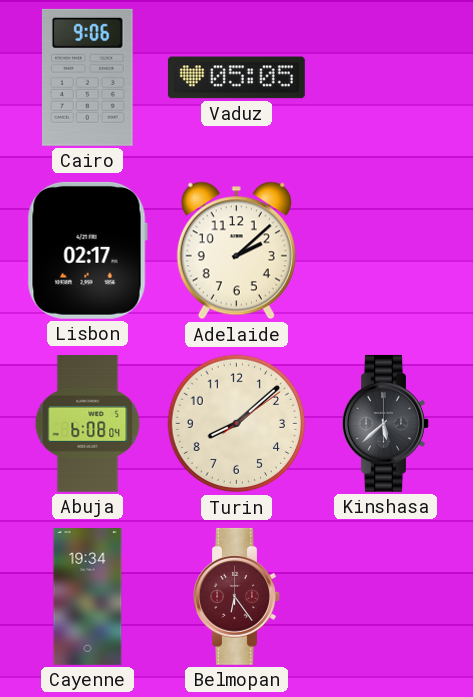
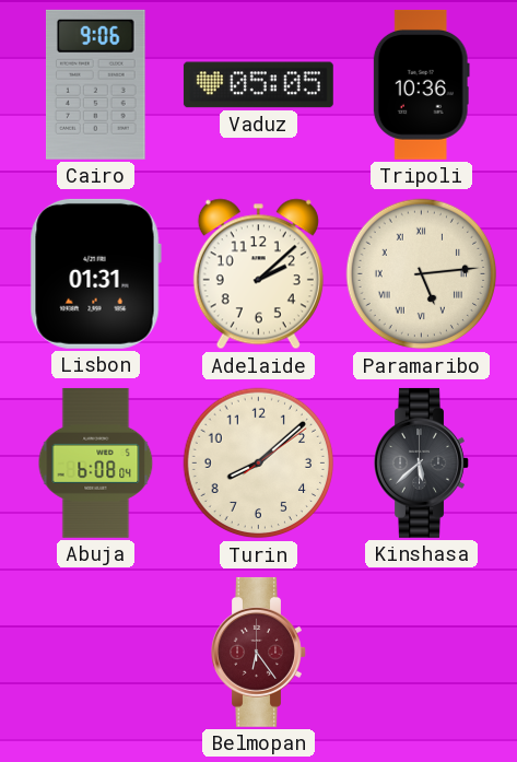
Tripoli: none -> 10:36
Lisbon: 02:17 -> 01:31
Paramaribo: none -> 5:14
Cayenne: 19:34 -> none
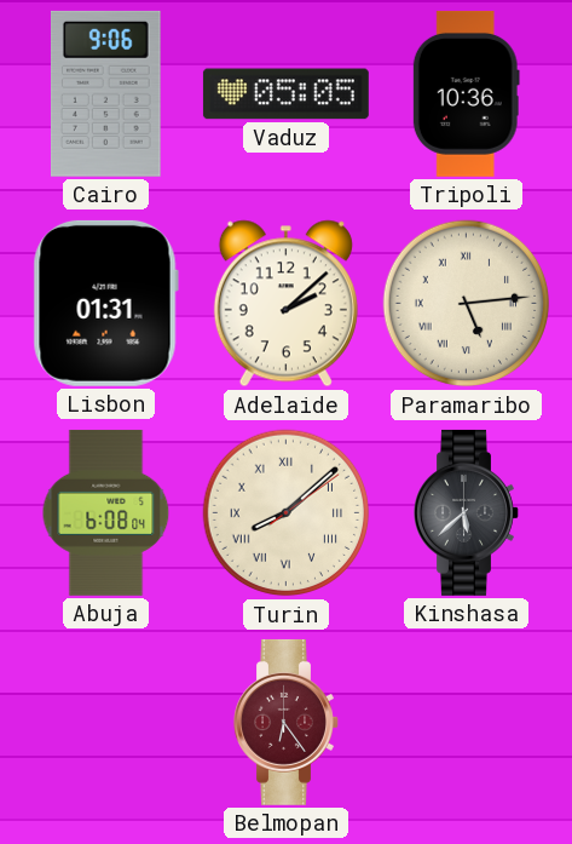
Turin numerals: Arabic -> Roman
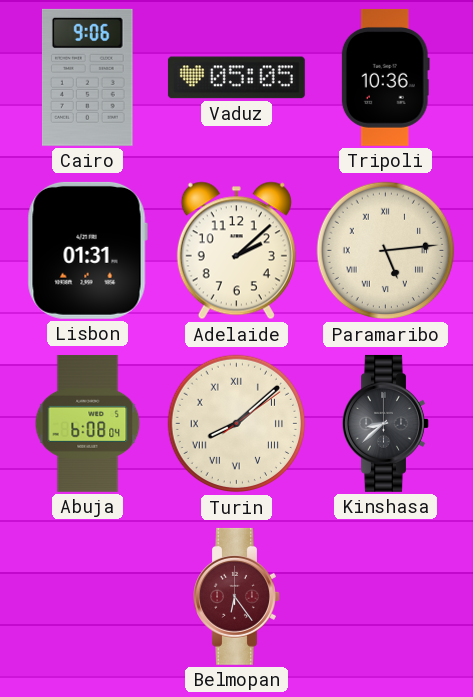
Kinshasa: 5:38 -> 8:38
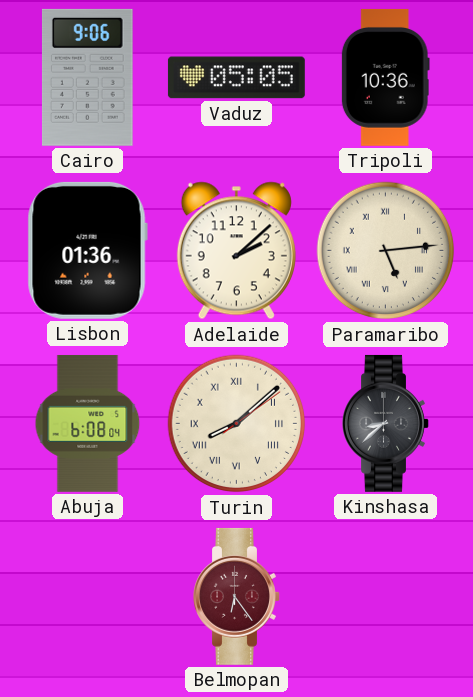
Lisbon: 01:31 -> 01:36
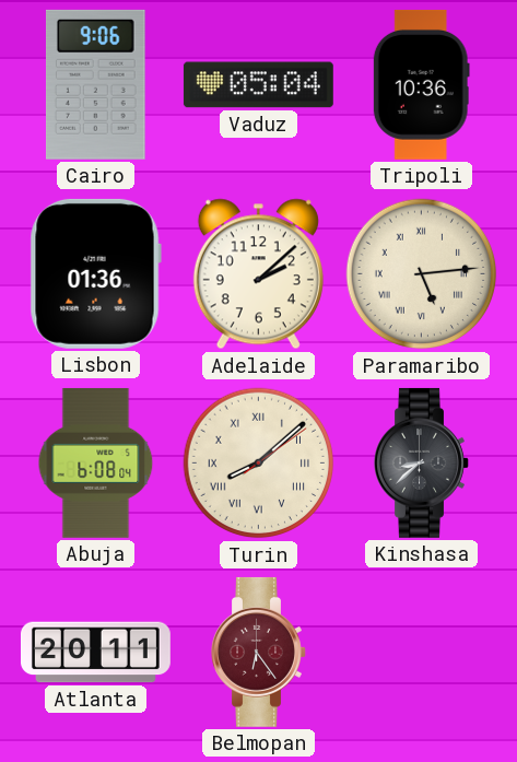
Vaduz: 05:05 -> 05:04
Atlanta: none -> 20:11
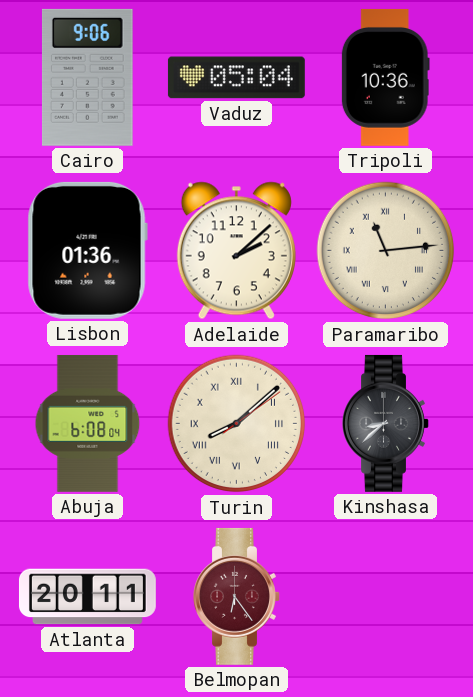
Paramaribo: 5:14 -> 11:14
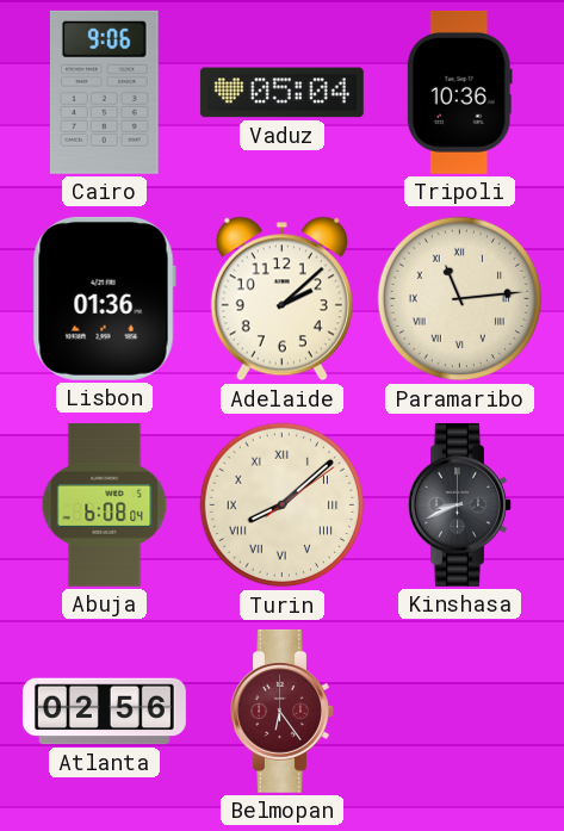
Kinshasa: 8:38 -> 8:41
Atlanta: 20:11 -> 02:56
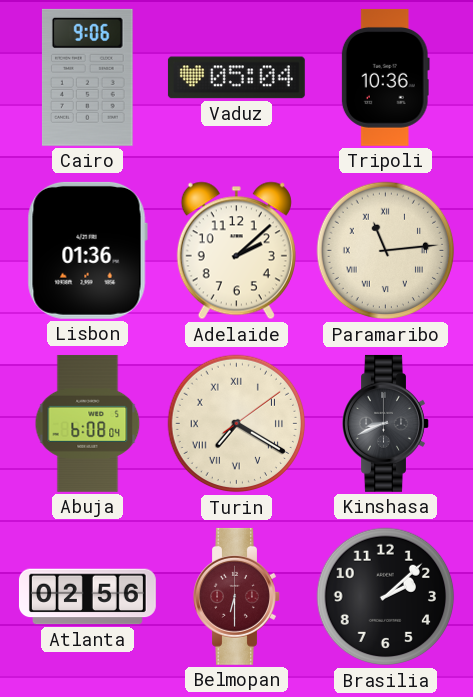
Turin: 8:08 -> 7:20
Belmopan: 6:24 -> 6:30
Brasilia: none -> 2:08
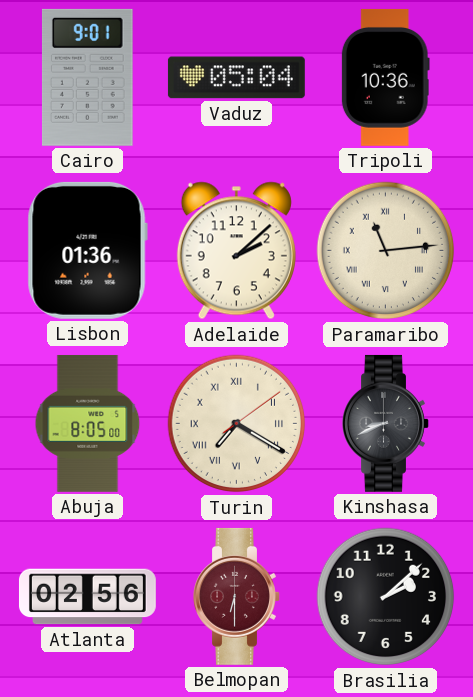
Cairo: 9:06 -> 9:01
Abuja: 6:08 -> 8:05
